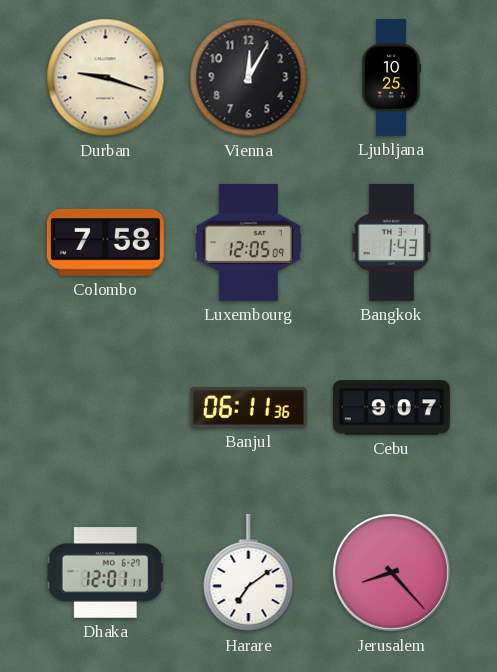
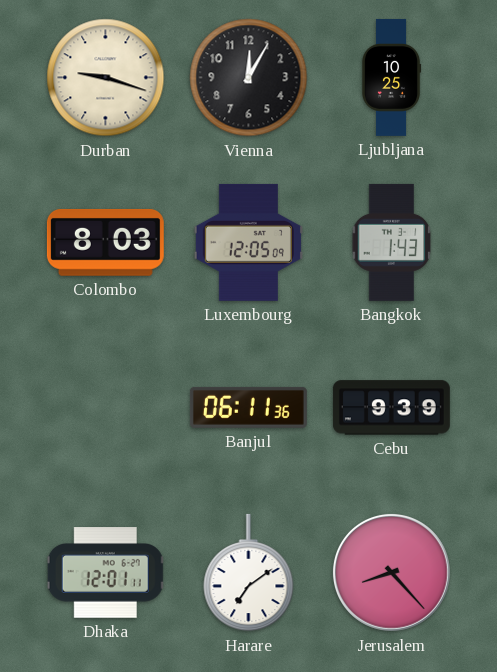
Colombo: 7:58 -> 8:03
Cebu: 9:07 -> 9:39
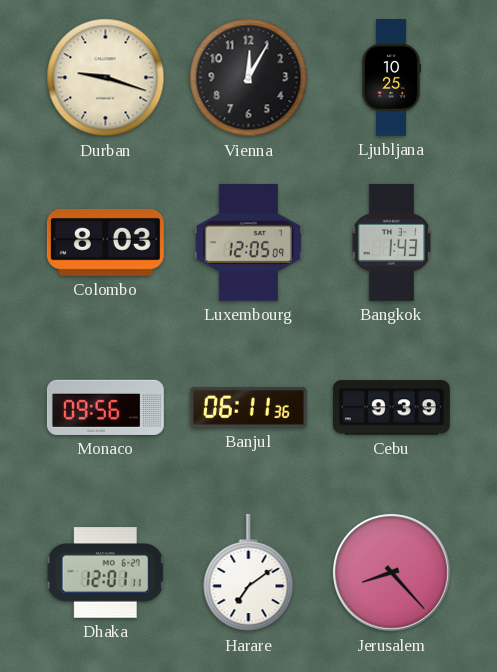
Monaco: none -> 09:56
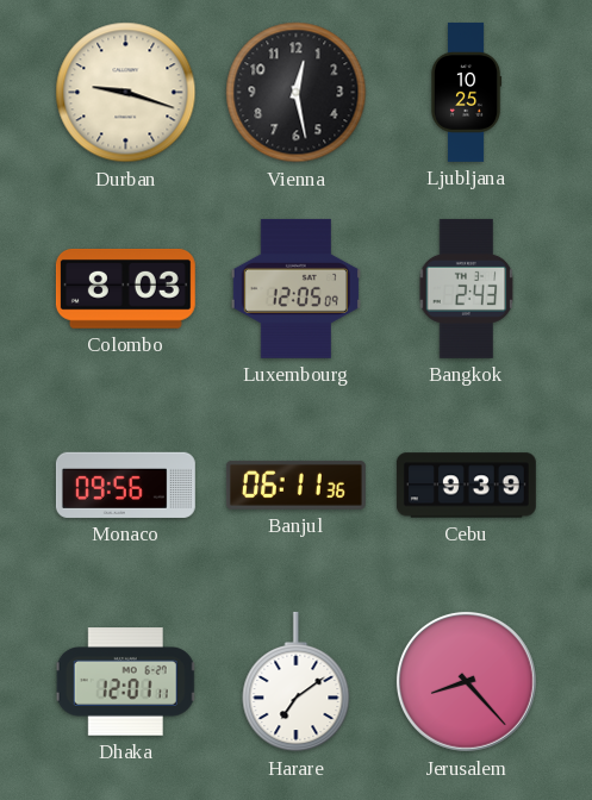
Vienna: 12:05 -> 12:28
Bangkok: 1:43 -> 2:43
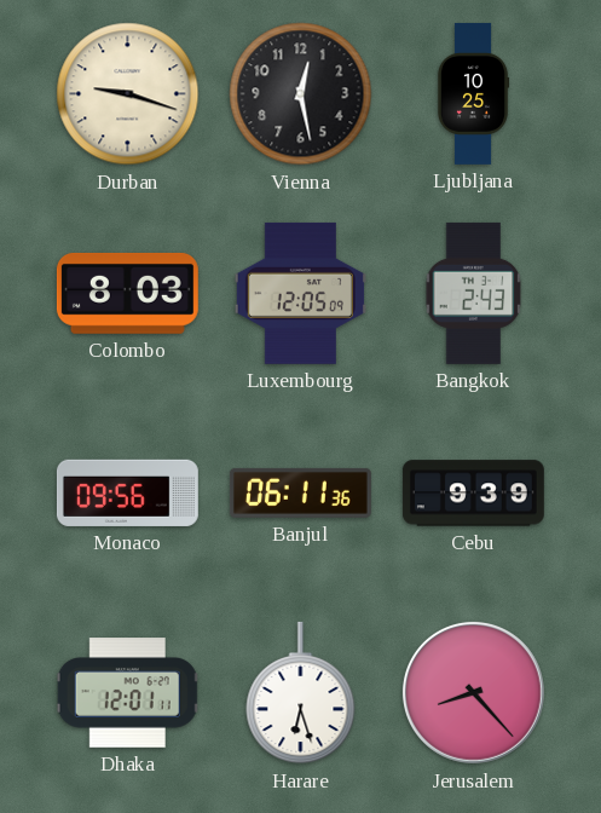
Harare: 7:09 -> 6:27
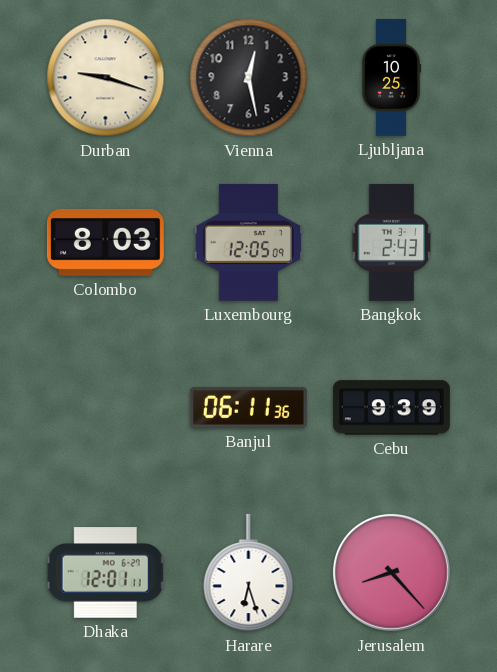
Monaco: 09:56 -> none
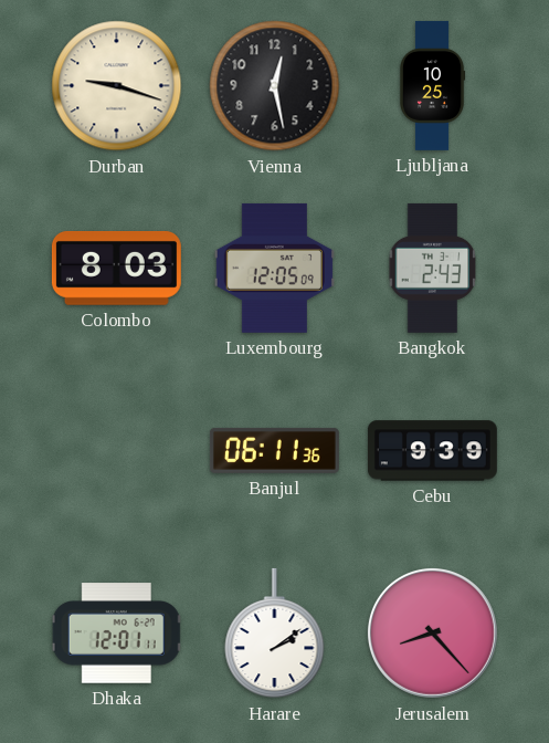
Harare: 6:27 -> 2:09
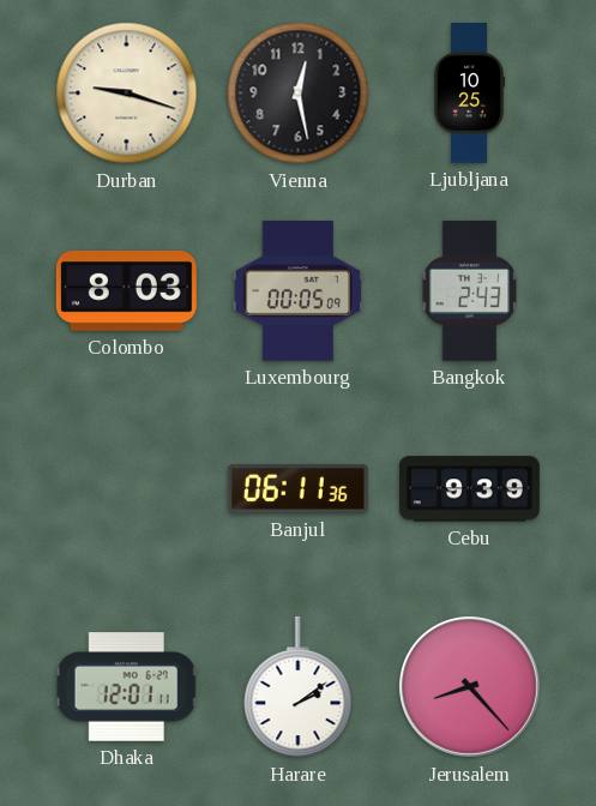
Luxembourg: 12:05 -> 00:05
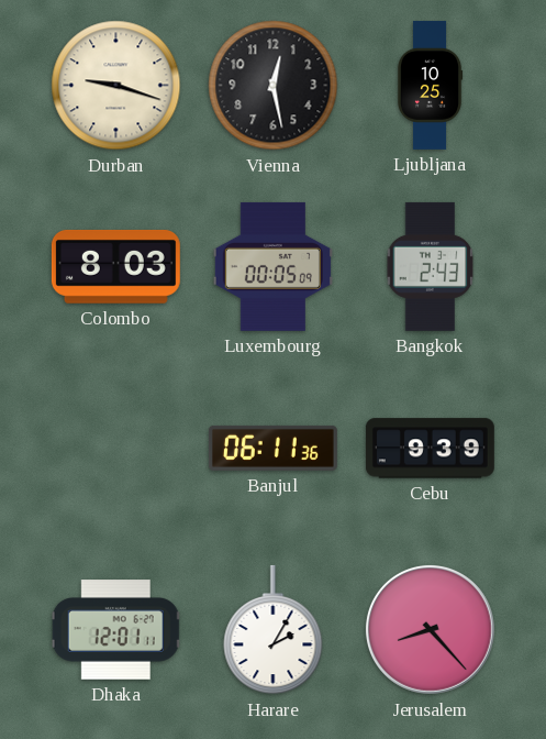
Harare: 2:09 -> 2:05
